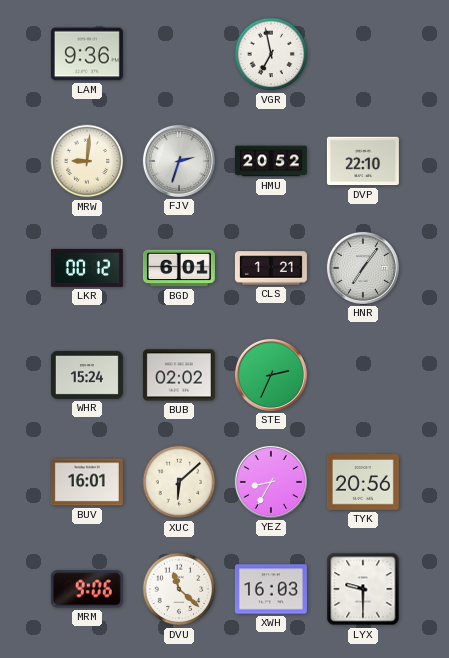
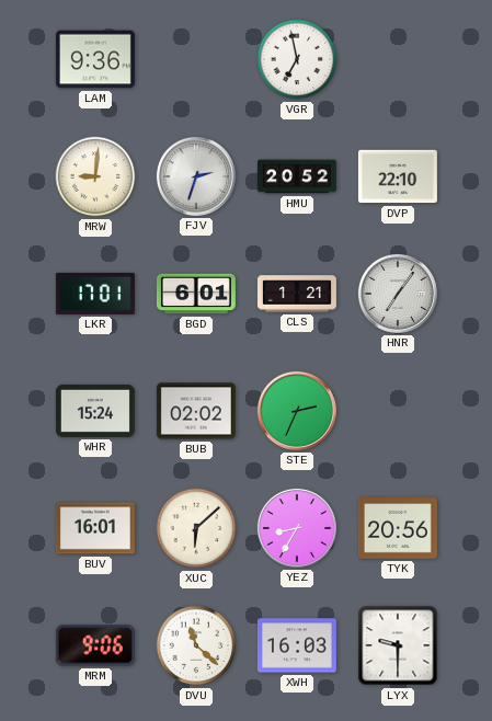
LKR: 00:12 -> 17:01
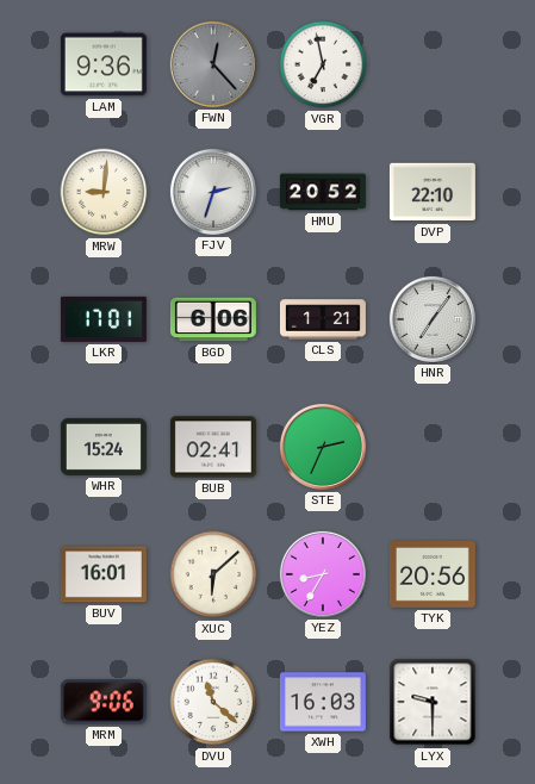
FWN: none -> 12:23
BGD: 6:01 -> 6:06
BUB: 02:02 -> 02:41
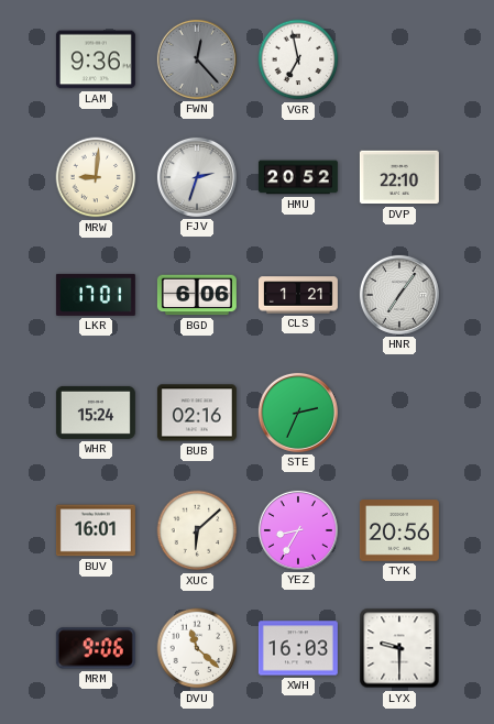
BUB: 02:41 -> 02:16
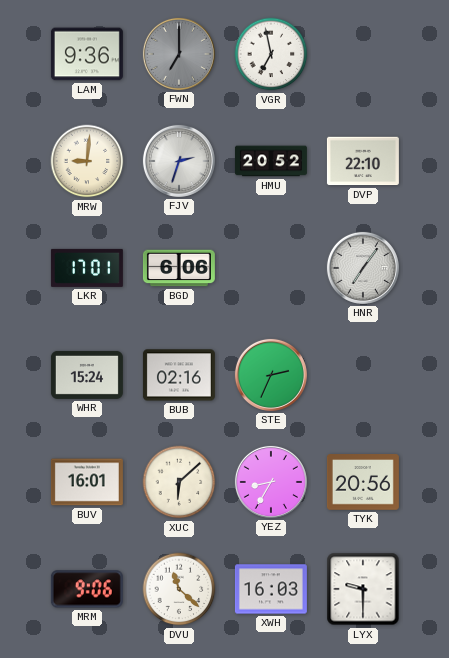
FWN: 12:23 -> 7:00
CLS: 1:21 -> none
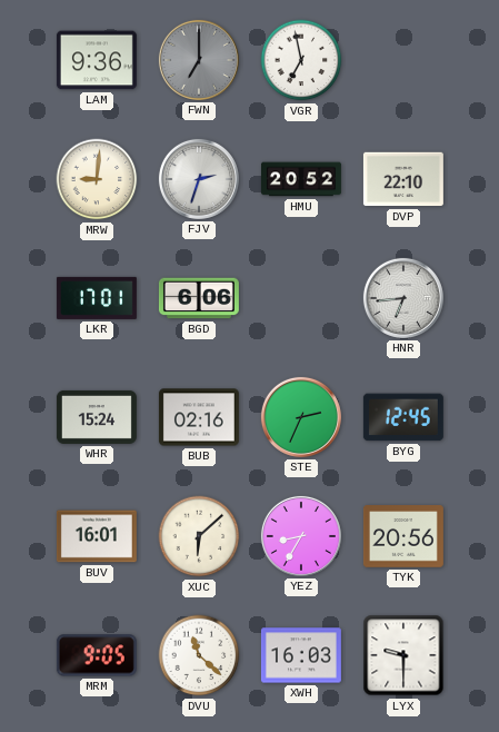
HNR: 7:06 -> 6:44
BYG: none -> 12:45
MRM: 9:06 -> 9:05
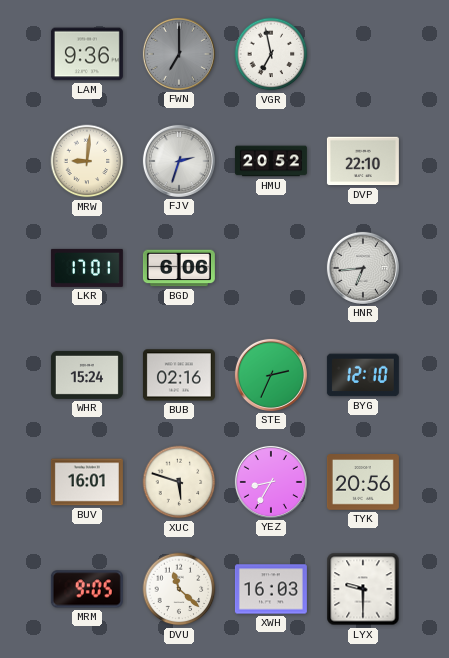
BYG: 12:45 -> 12:10
XUC: 6:08 -> 5:48
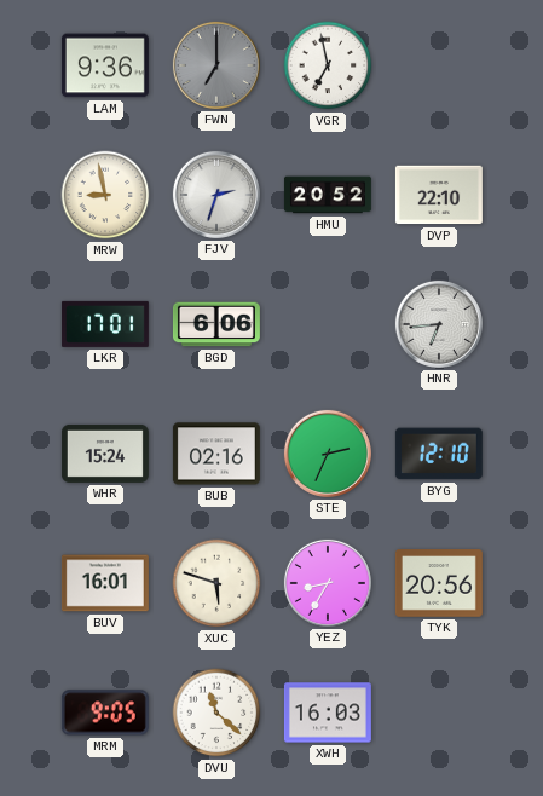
MRW: 9:01 -> 8:58
LYX: 9:30 -> none
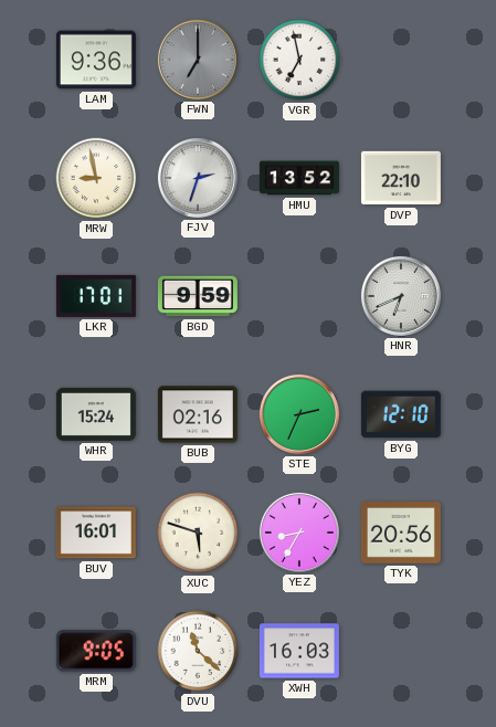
HMU: 20:52 -> 13:52
BGD: 6:06 -> 9:59
HNR: 6:44 -> 6:41
